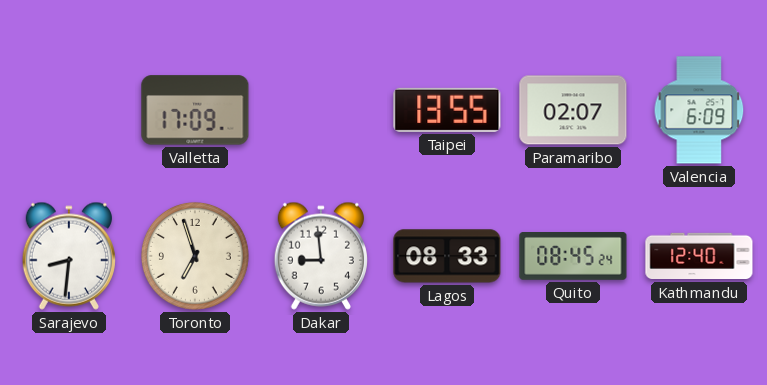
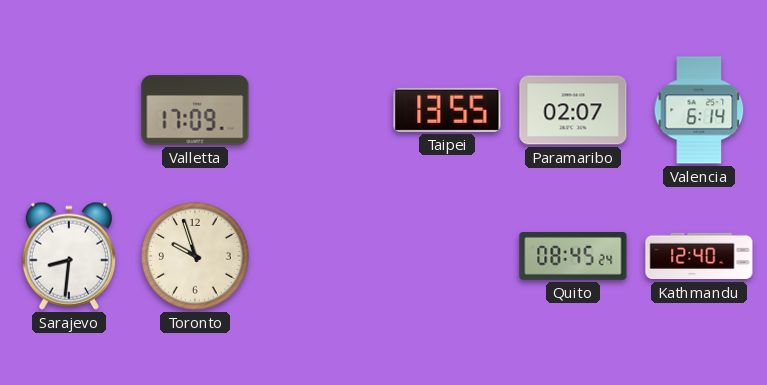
Valencia: 6:09 -> 6:14
Toronto: 6:57 -> 9:57
Dakar: 8:59 -> none
Lagos: 08:33 -> none
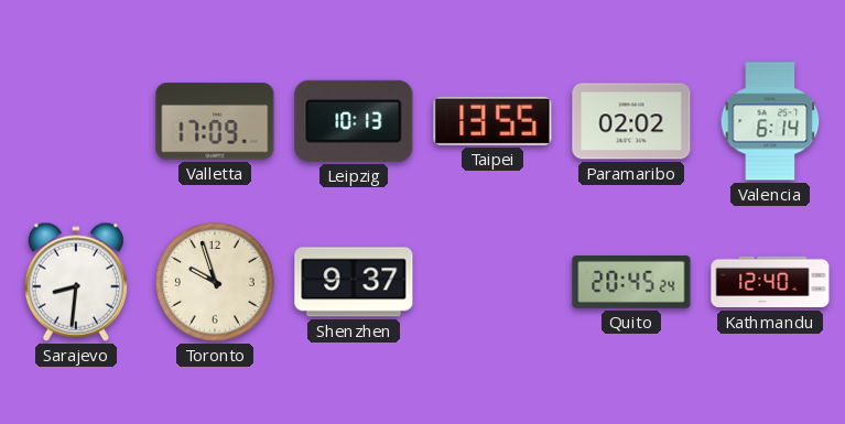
Leipzig: none -> 10:13
Paramaribo: 02:07 -> 02:02
Shenzhen: none -> 9:37
Quito: 08:45 -> 20:45
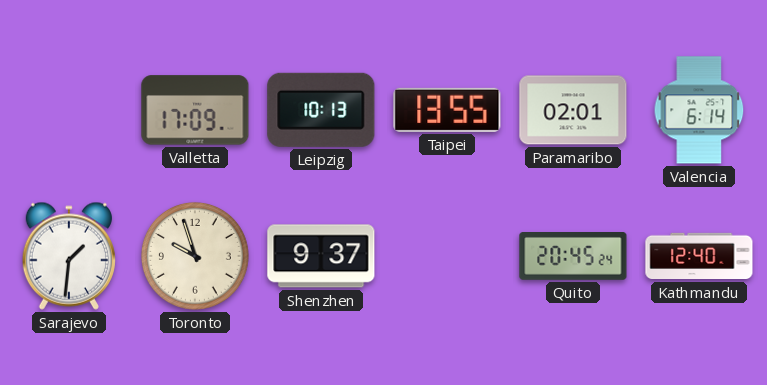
Paramaribo: 02:02 -> 02:01
Sarajevo: 8:31 -> 1:31
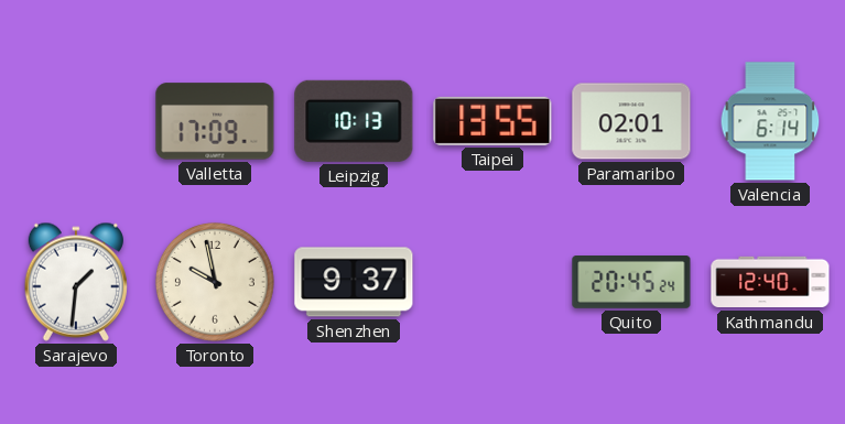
Toronto: 9:57 -> 9:58
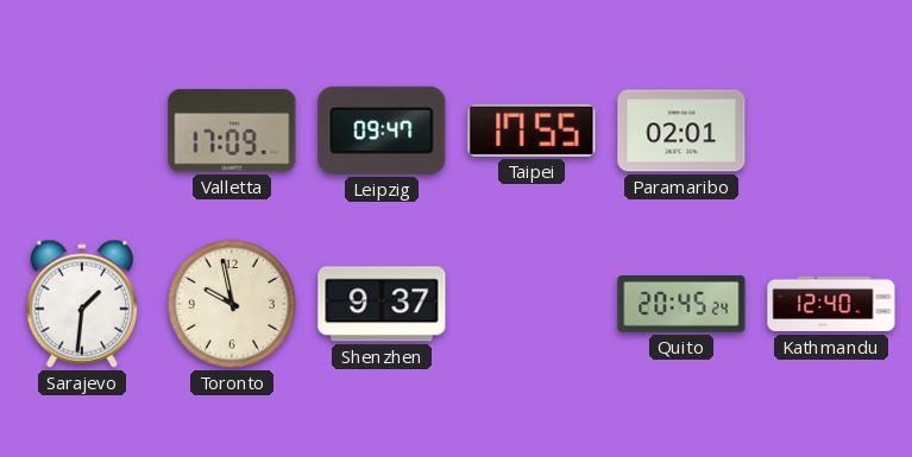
Leipzig: 10:13 -> 09:47
Taipei: 13:55 -> 17:55
Valencia: 6:14 -> none
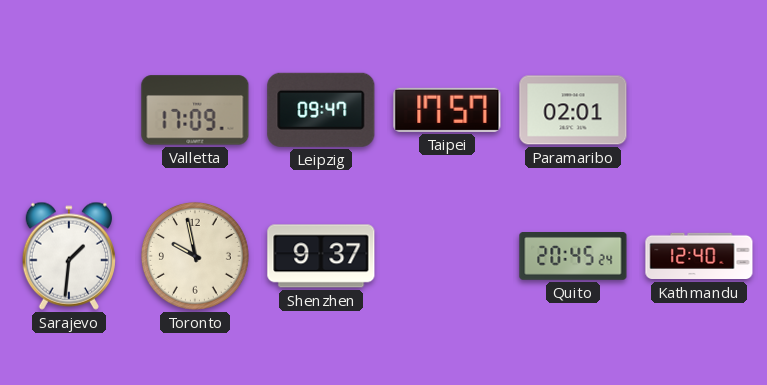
Taipei: 17:55 -> 17:57
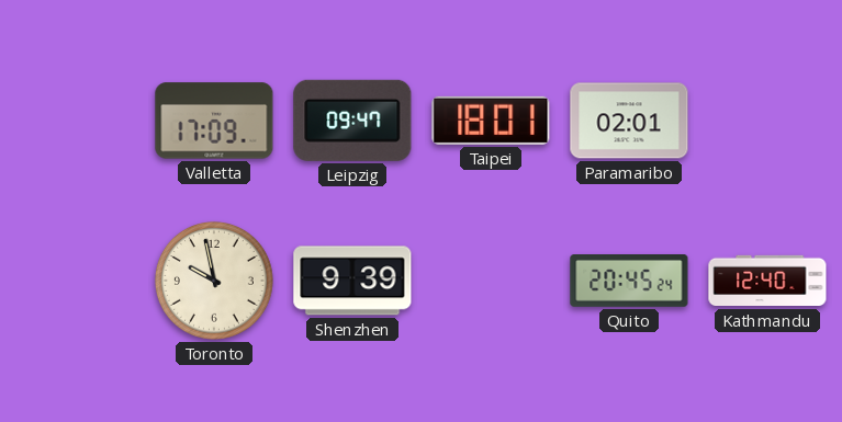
Taipei: 17:57 -> 18:01
Sarajevo: 1:31 -> none
Shenzhen: 9:37 -> 9:39
